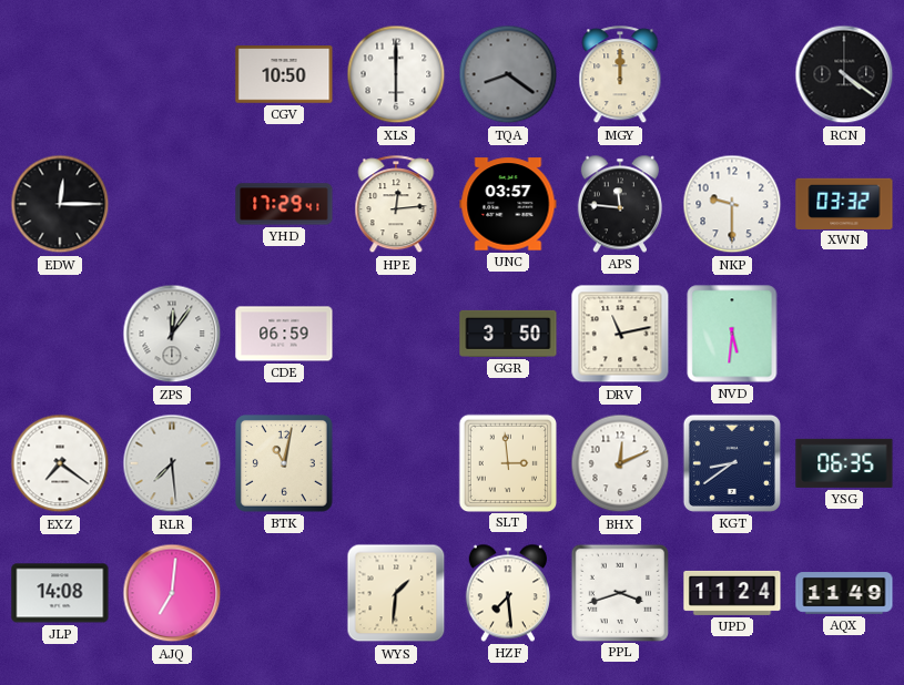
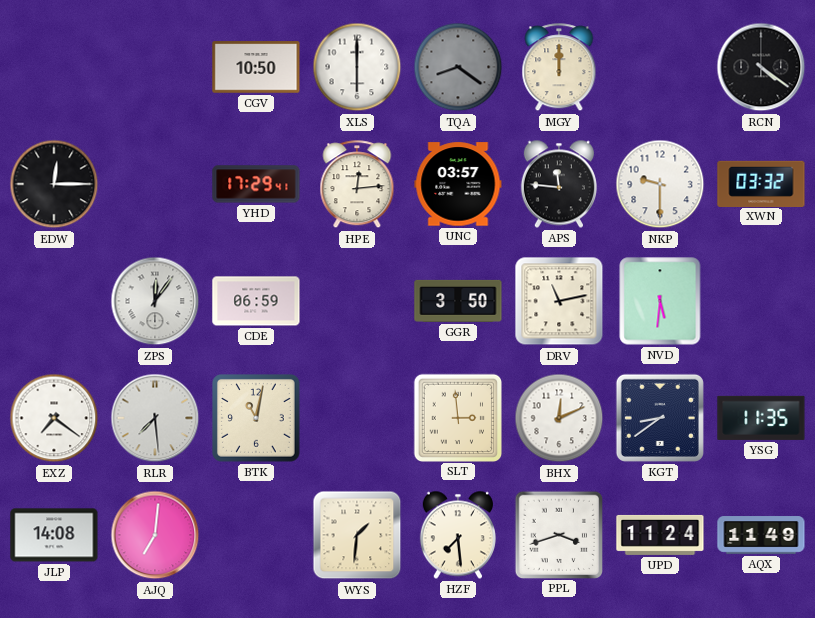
YSG: 06:35 -> 11:35
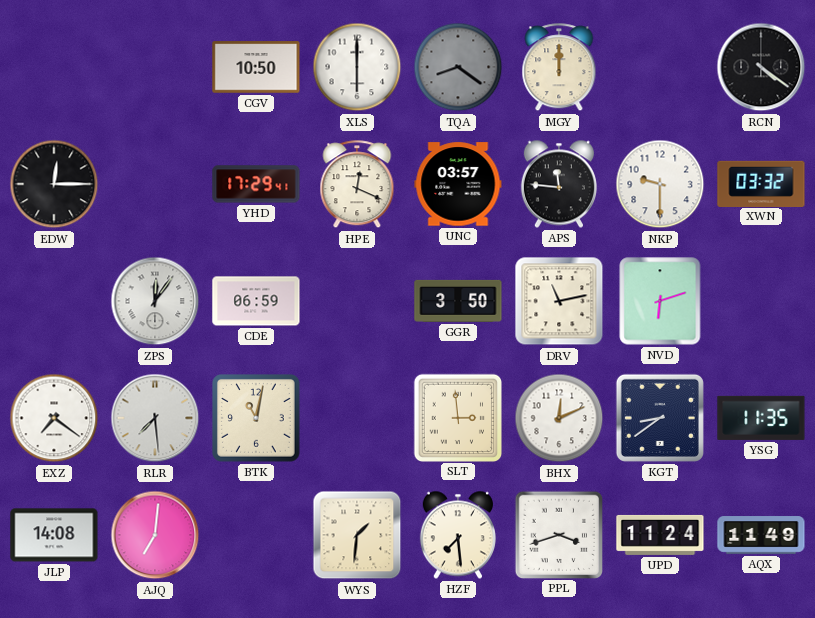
HPE: 12:14 -> 12:19
NVD: 5:31 -> 6:12
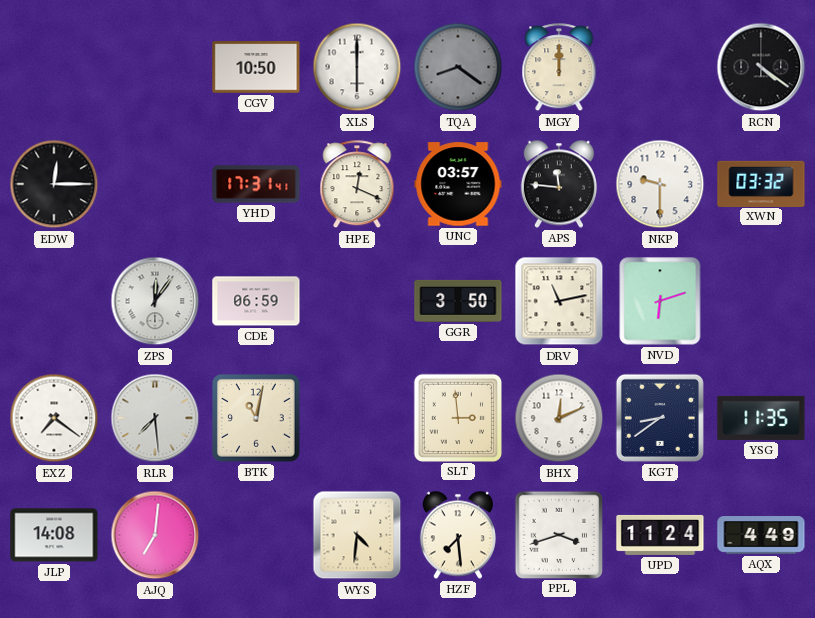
YHD: 17:29 -> 17:31
WYS: 1:31 -> 4:31
AQX: 11:49 -> 4:49
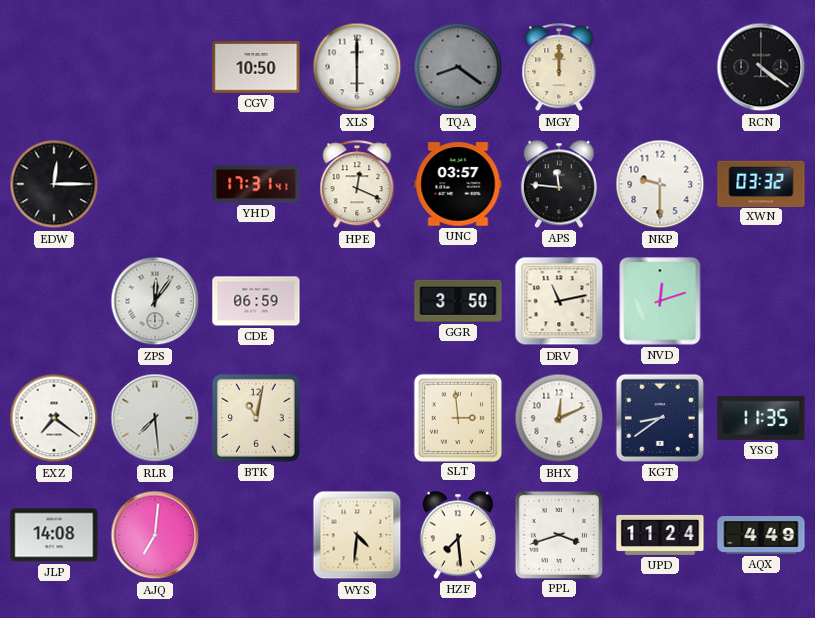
NVD: 6:12 -> 12:12
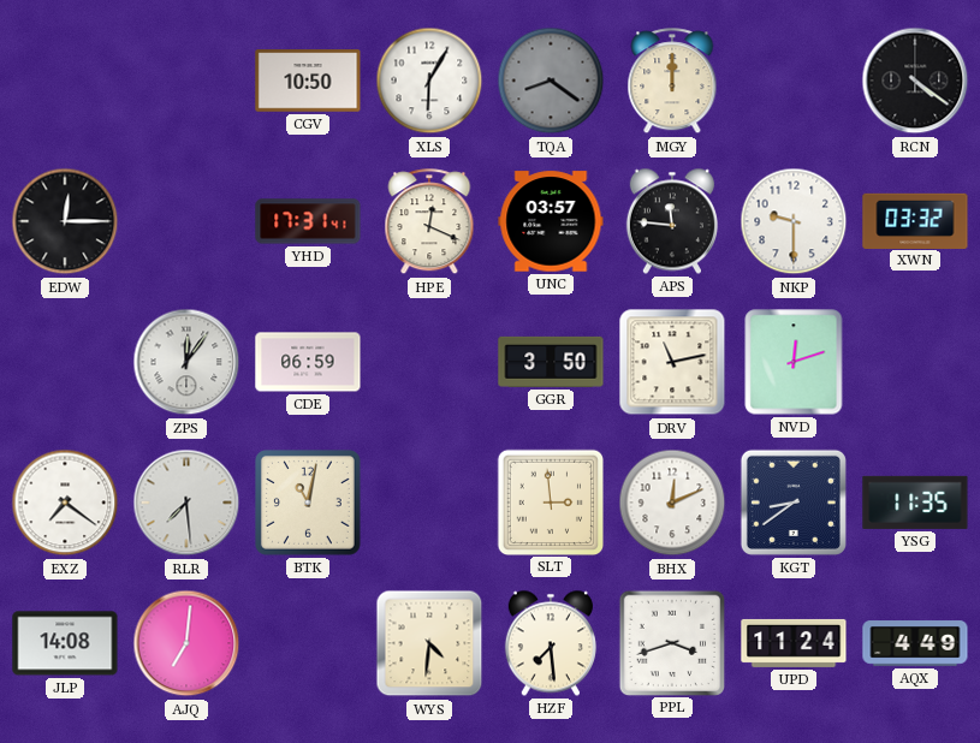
XLS: 6:00 -> 6:05
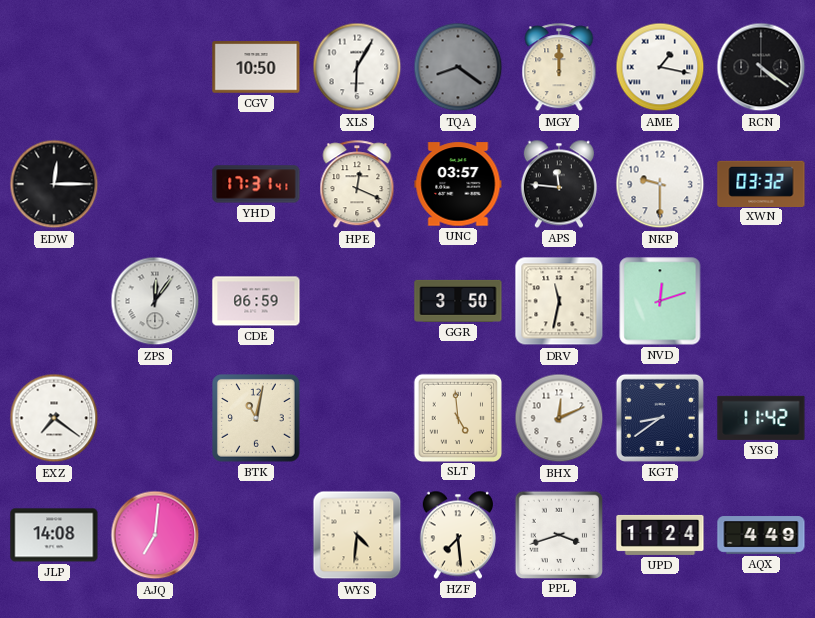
AME: none -> 1:17
DRV: 11:13 -> 11:32
RLR: 7:29 -> none
SLT: 2:59 -> 4:59
YSG: 11:35 -> 11:42
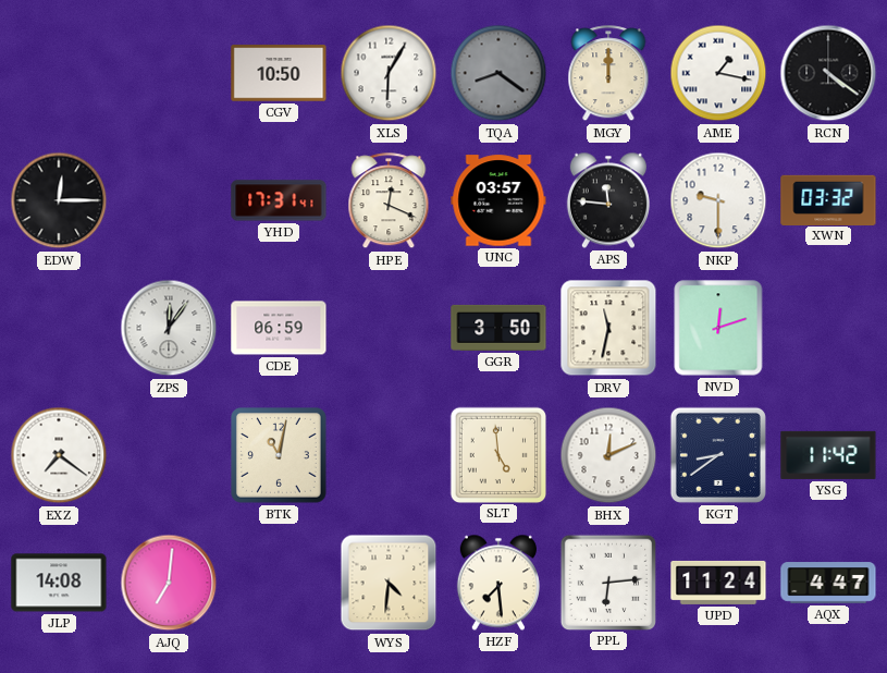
PPL: 3:42 -> 6:14
AQX: 4:49 -> 4:47
